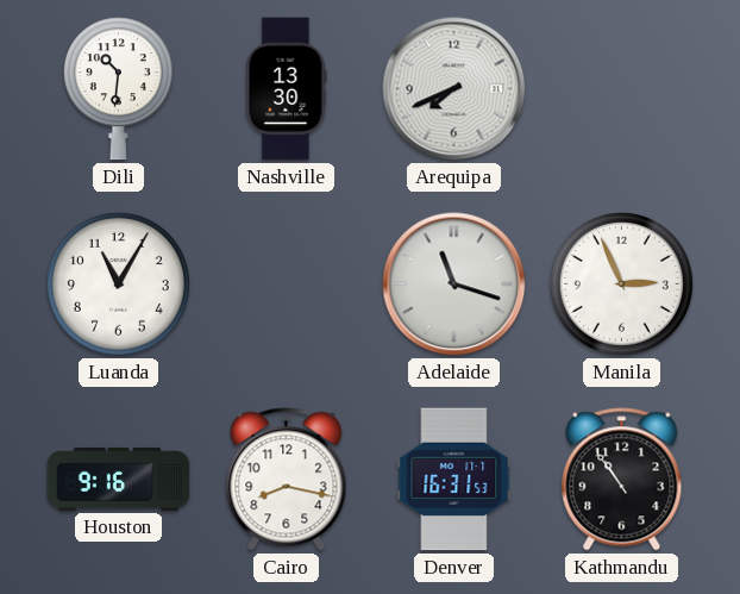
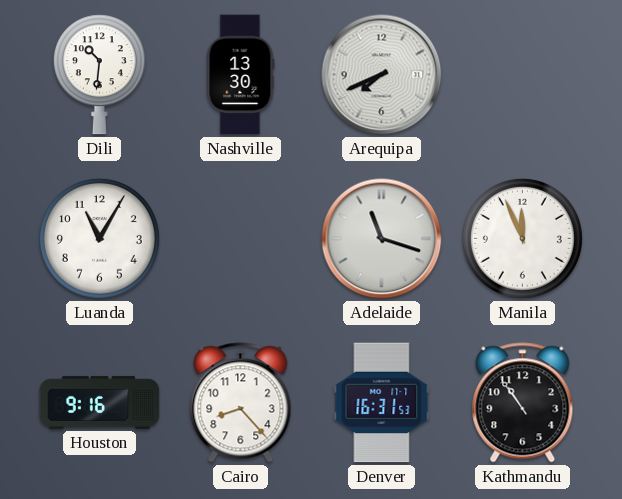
Manila: 2:56 -> 11:56
Cairo: 8:17 -> 8:23
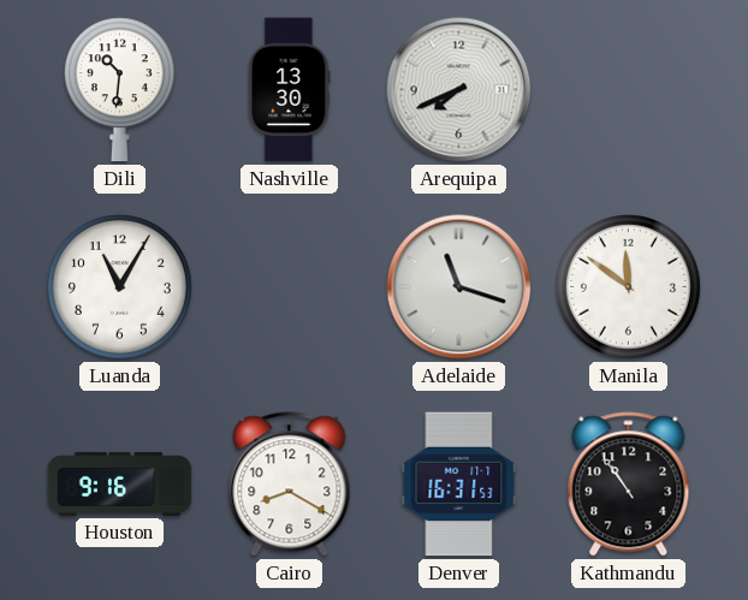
Manila: 11:56 -> 11:51
Cairo: 8:23 -> 8:20
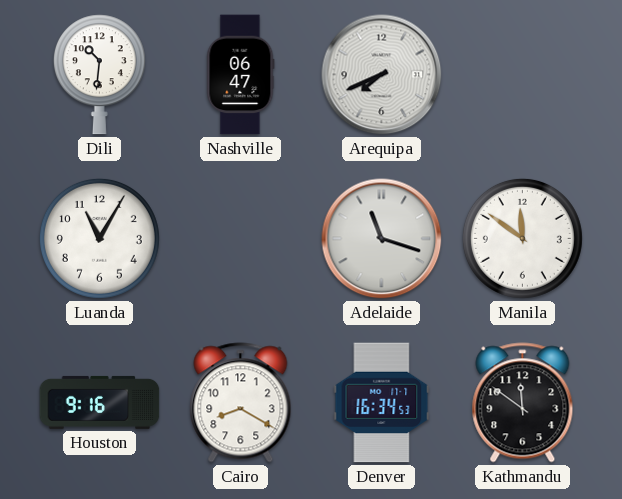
Nashville: 13:30 -> 06:47
Denver: 16:31 -> 16:34
Kathmandu: 10:54 -> 11:51
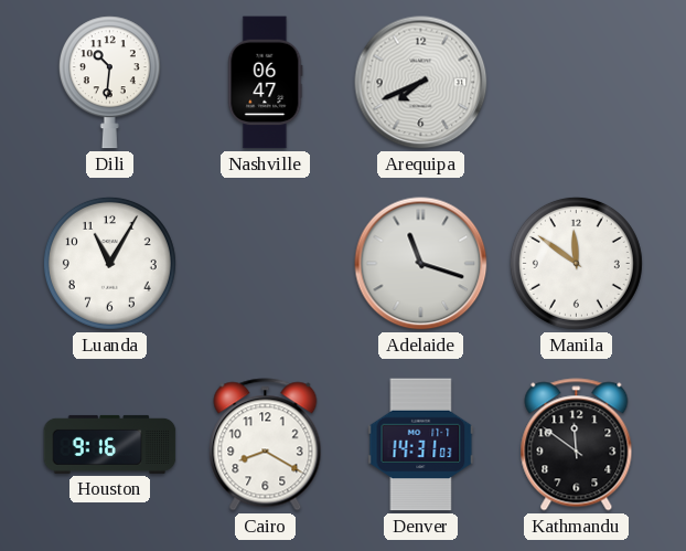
Denver: 16:34 -> 14:31
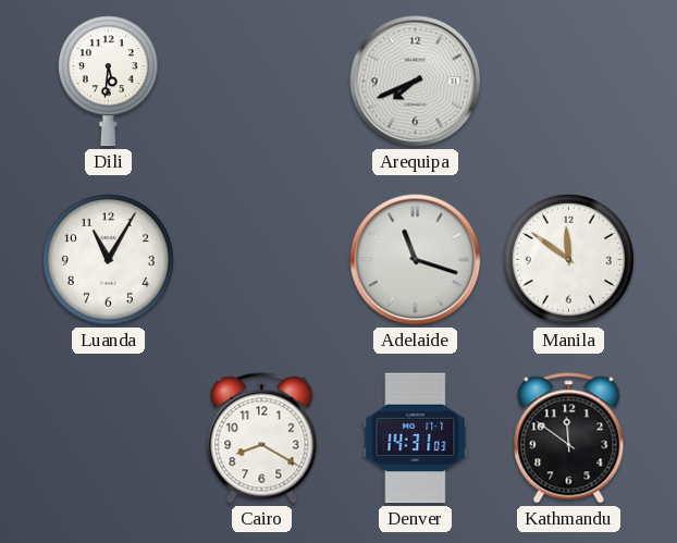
Dili: 10:31 -> 5:31
Nashville: 06:47 -> none
Houston: 9:16 -> none
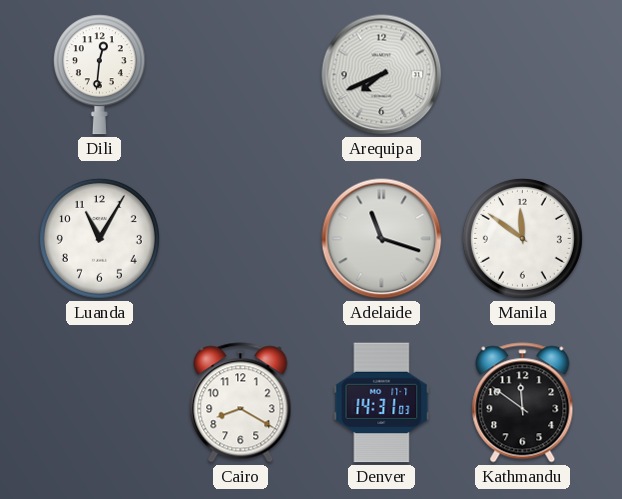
Dili: 5:31 -> 12:31
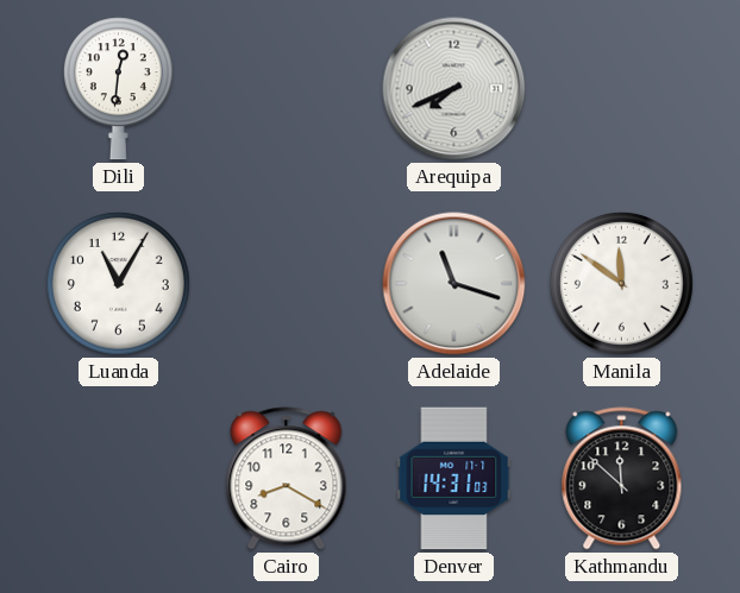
Kathmandu: 11:51 -> 11:52
